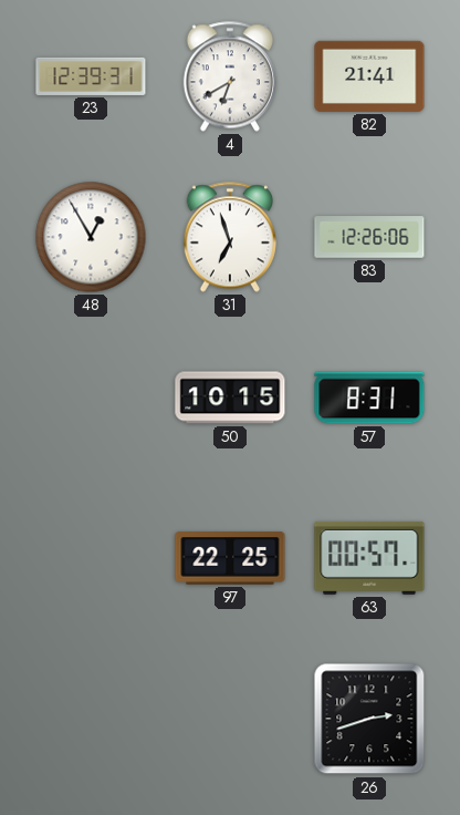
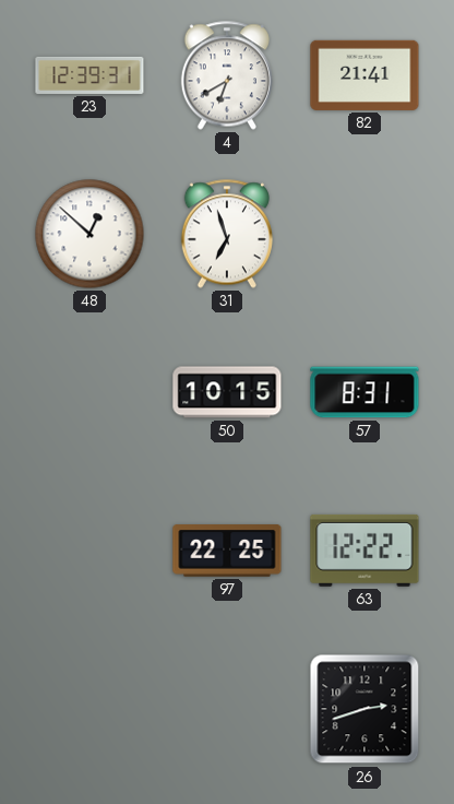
48: 12:55 -> 12:52
83: 12:26 -> none
63: 00:57 -> 12:22
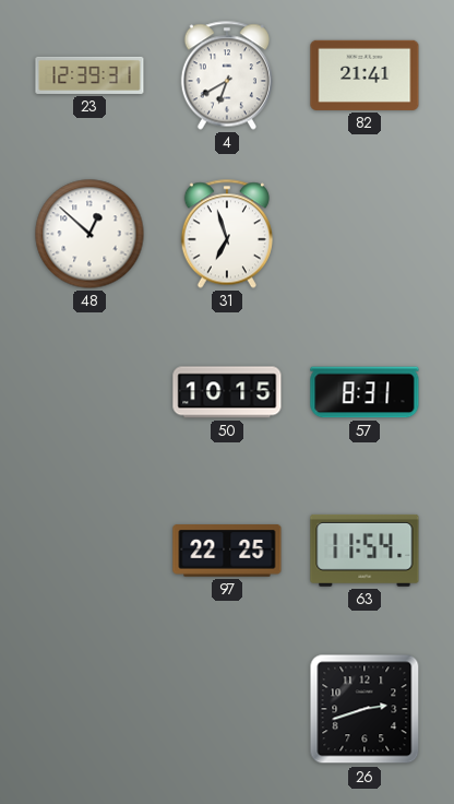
63: 12:22 -> 11:54
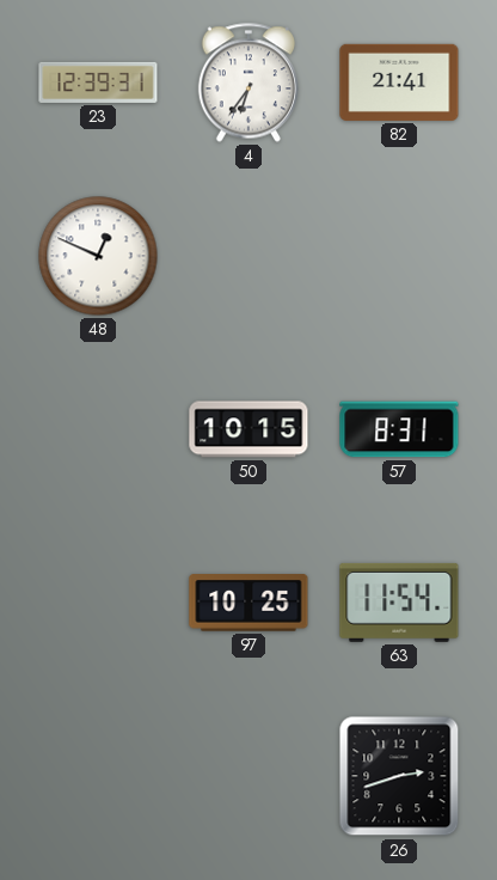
4: 6:40 -> 6:36
48: 12:52 -> 12:49
31: 6:57 -> none
97: 22:25 -> 10:25
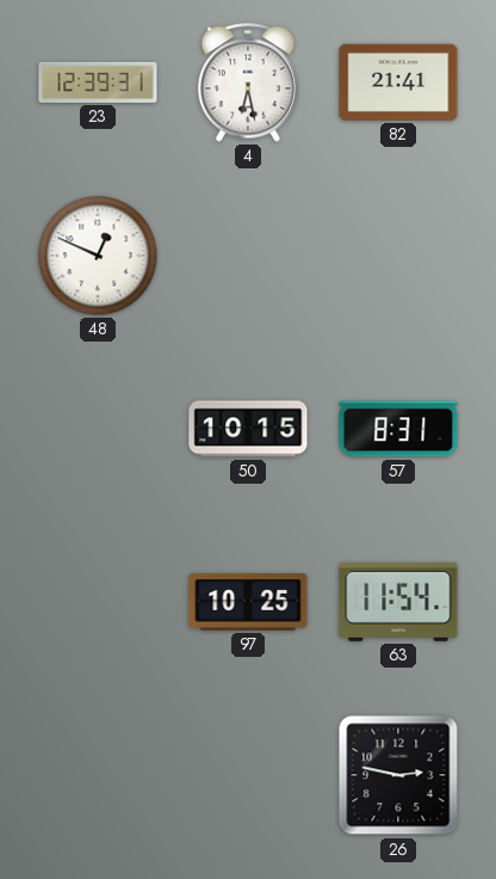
4: 6:36 -> 6:28
26: 2:42 -> 2:47
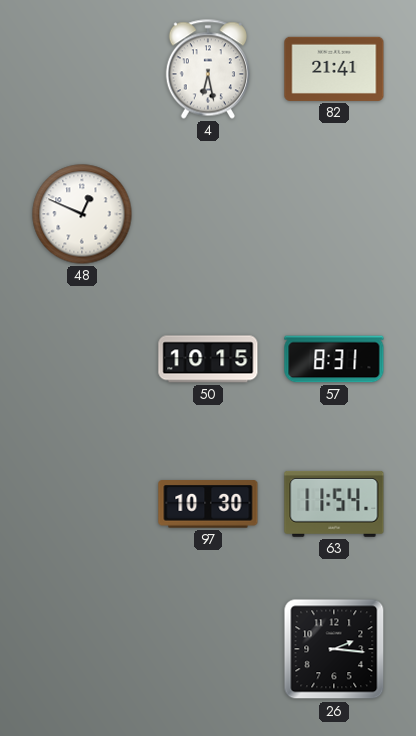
23: 12:39 -> none
97: 10:25 -> 10:30
26: 2:47 -> 2:16
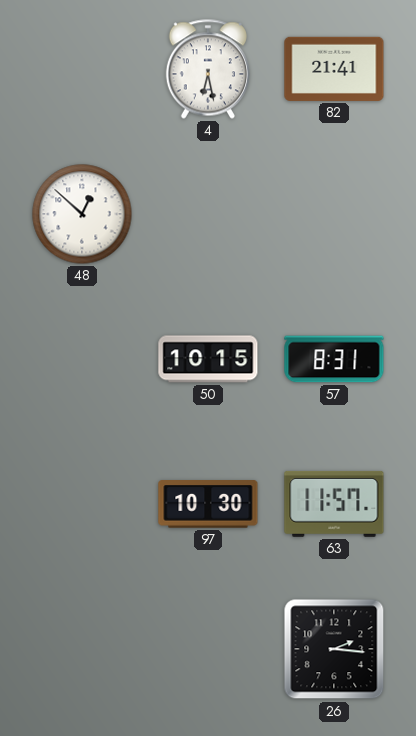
48: 12:49 -> 12:52
63: 11:54 -> 11:57
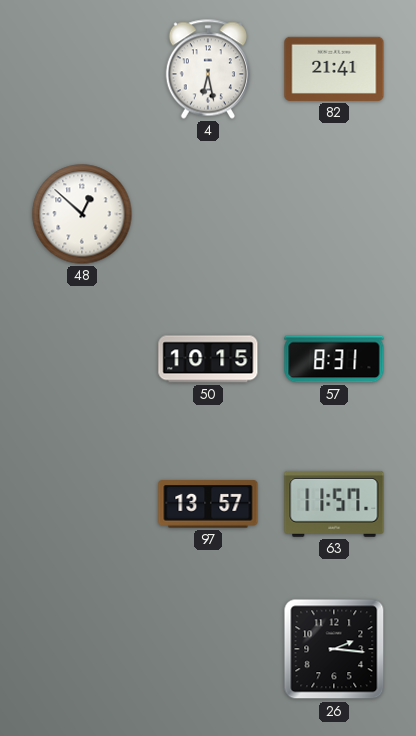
97: 10:30 -> 13:57
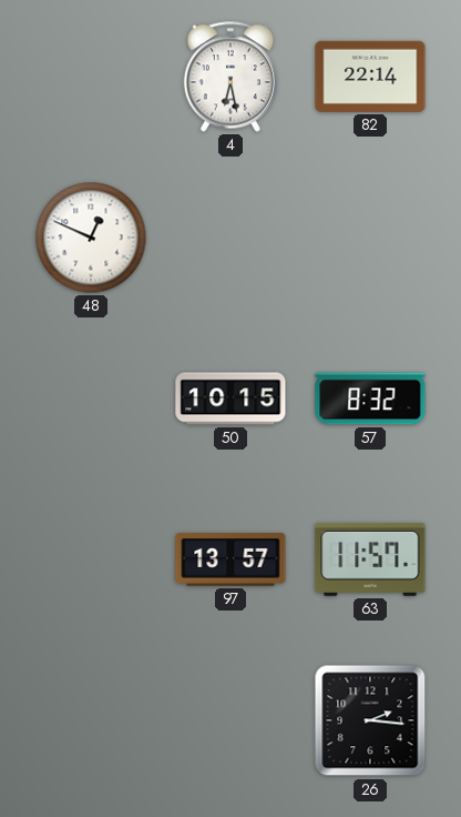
82: 21:41 -> 22:14
48: 12:52 -> 12:49
57: 8:31 -> 8:32
